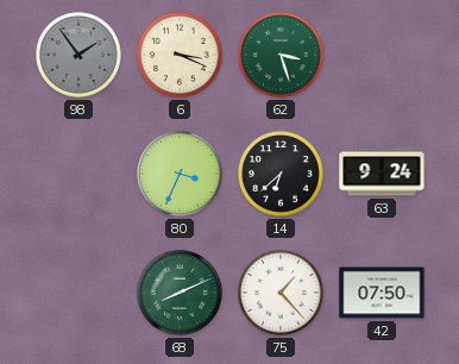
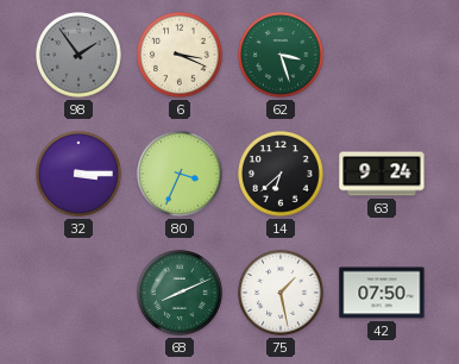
32: none -> 3:15
75: 1:23 -> 1:28
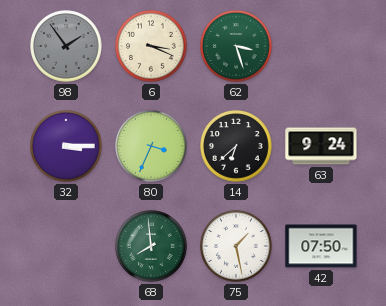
68: 8:11 -> 7:59
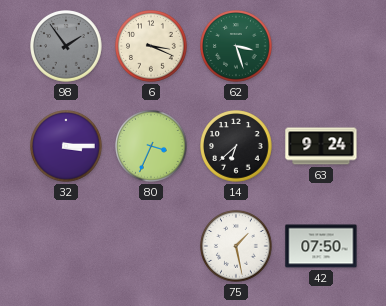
68: 7:59 -> none
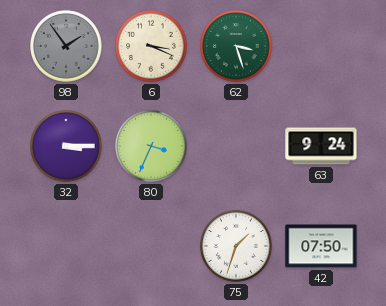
14: 6:38 -> none
75: 1:28 -> 1:33
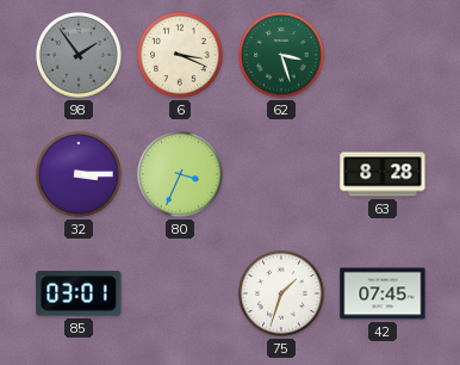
63: 9:24 -> 8:28
85: none -> 03:01
42: 07:50 -> 07:45
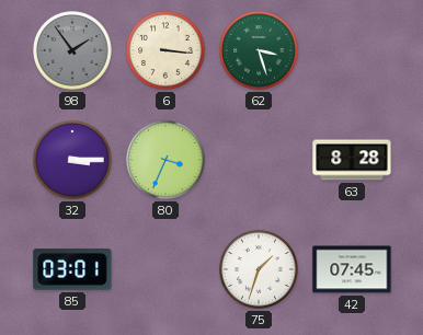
6: 3:19 -> 3:16
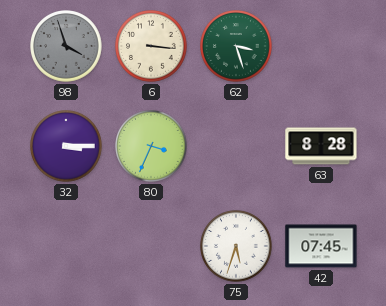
98: 1:54 -> 3:57
85: 03:01 -> none
75: 1:33 -> 5:33
